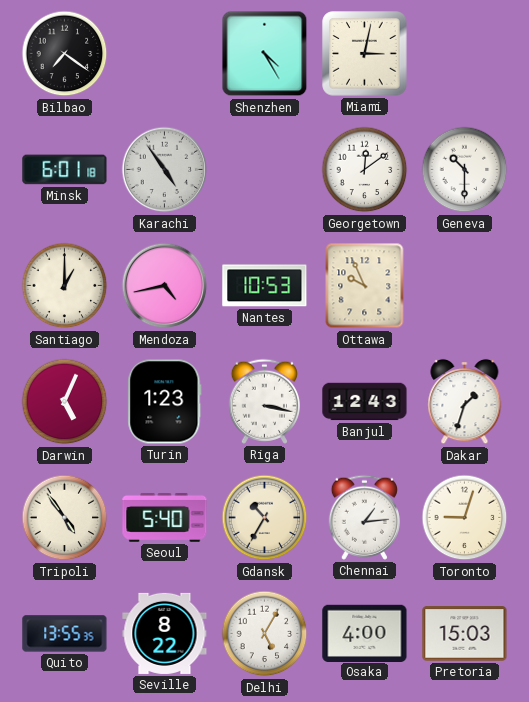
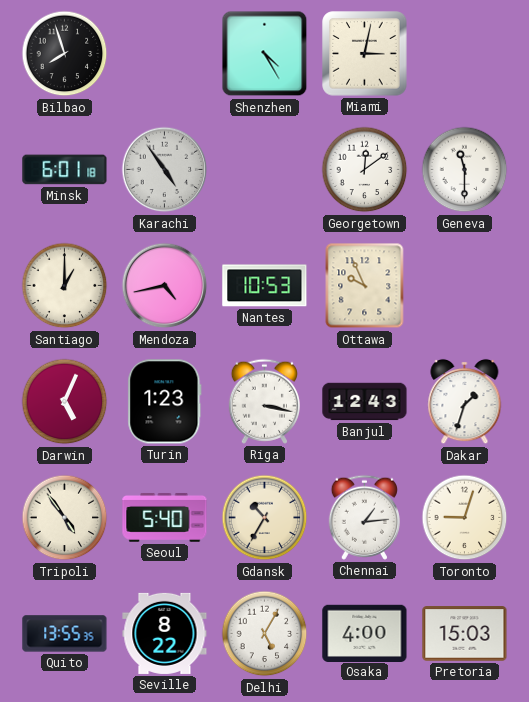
Bilbao: 7:21 -> 7:57
Geneva: 10:30 -> 11:30
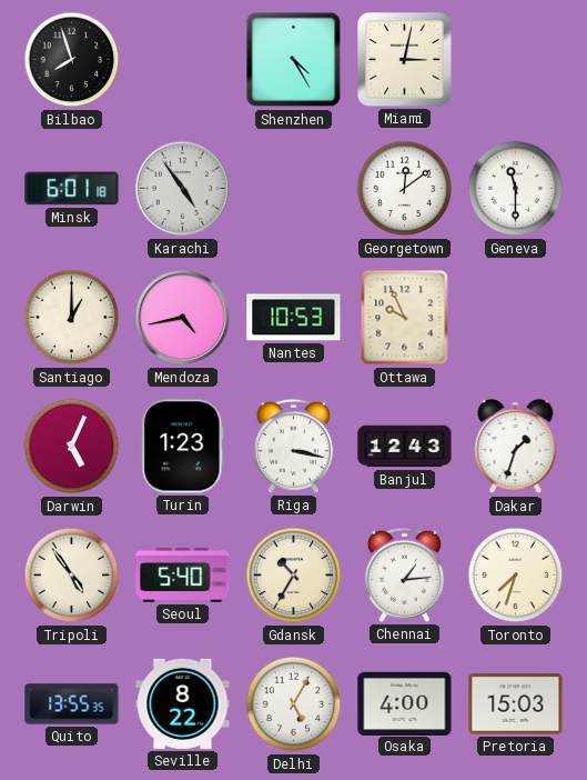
Toronto: 9:03 -> 7:33
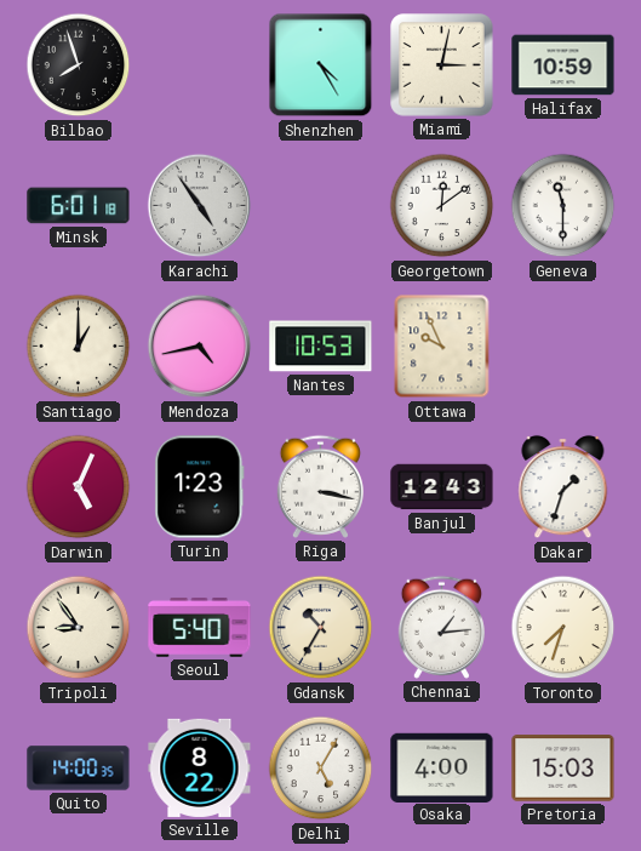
Halifax: none -> 10:59
Tripoli: 4:54 -> 8:54
Quito: 13:55 -> 14:00
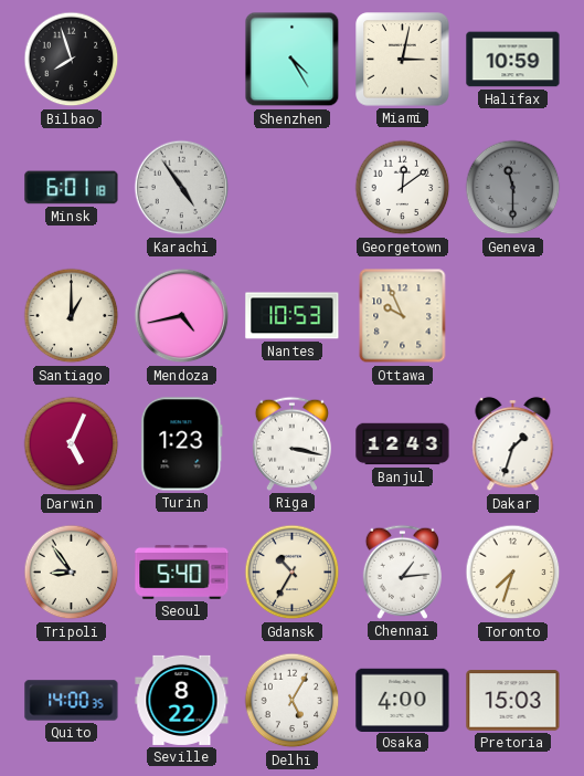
Geneva dial: white -> grey
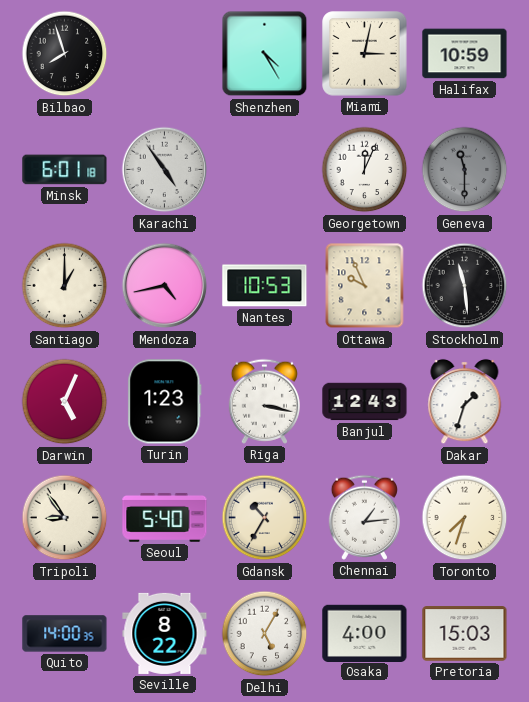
Georgetown: 12:09 -> 12:04
Stockholm: none -> 11:29
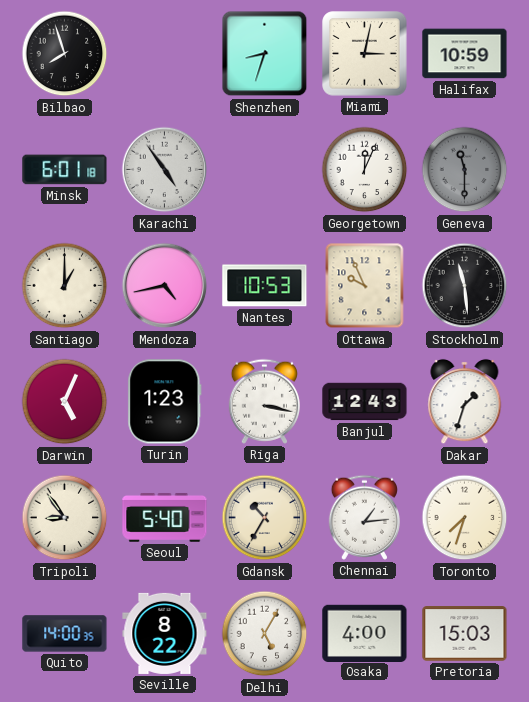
Shenzhen: 4:25 -> 8:33
